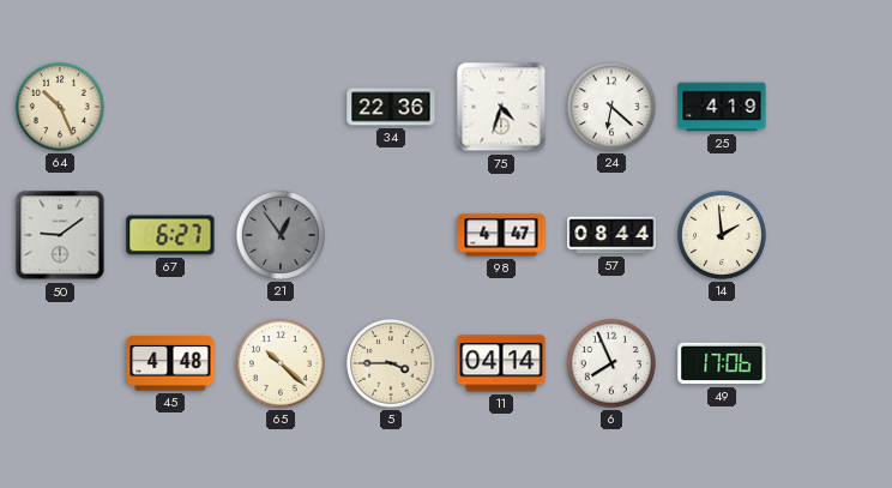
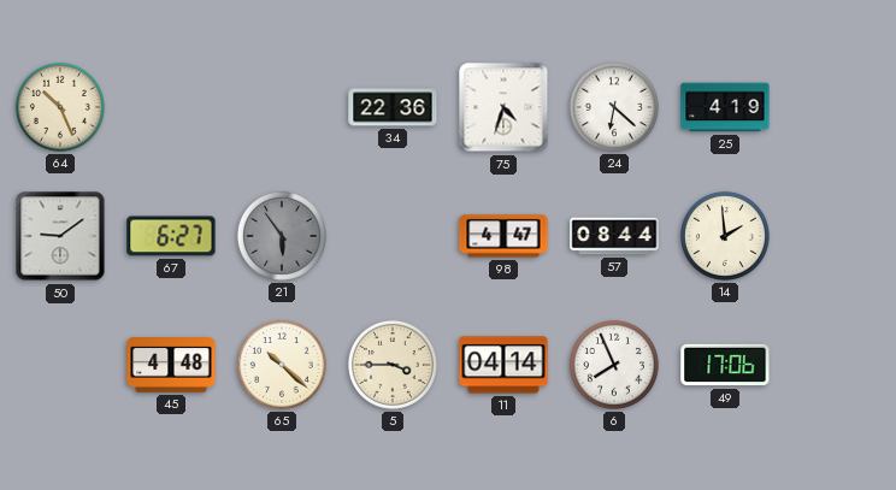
21: 12:54 -> 5:54
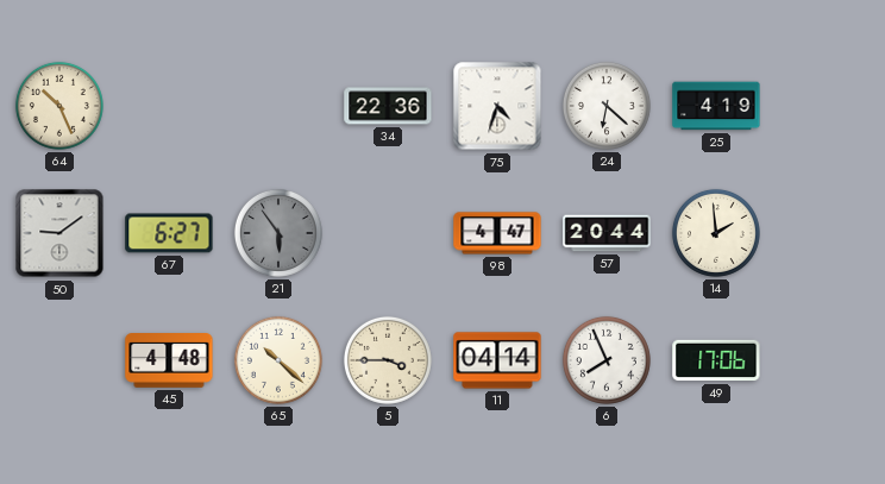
57: 08:44 -> 20:44
